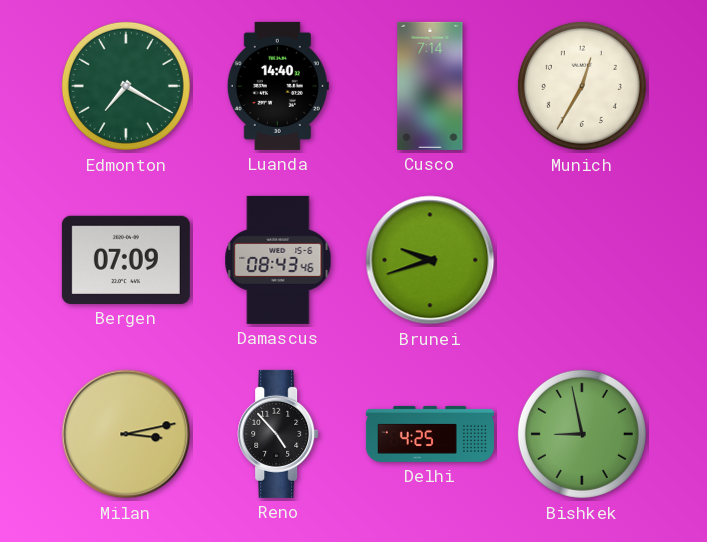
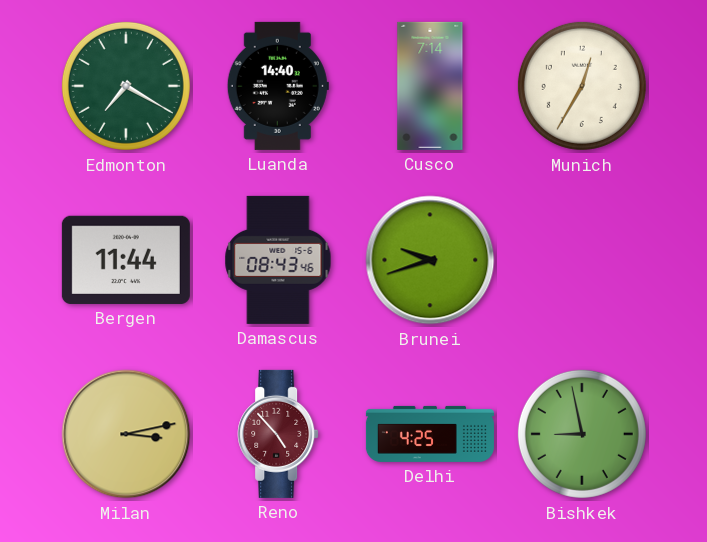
Bergen: 07:09 -> 11:44
Reno dial: black -> burgundy
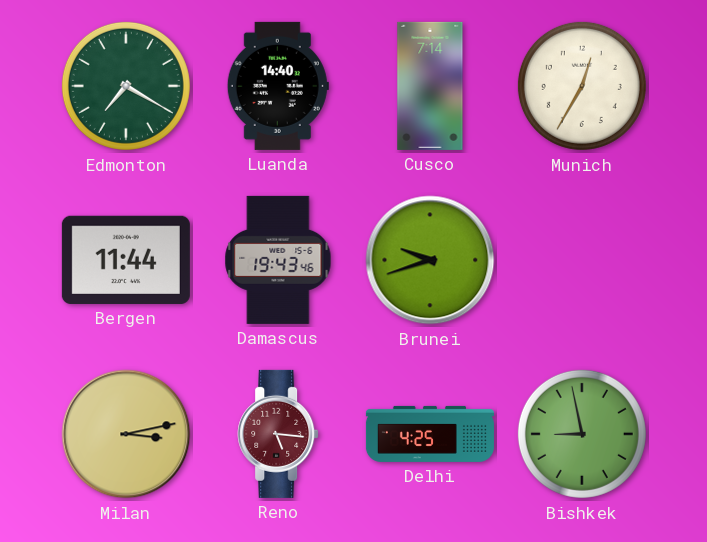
Damascus: 08:43 -> 19:43
Reno: 4:53 -> 5:16
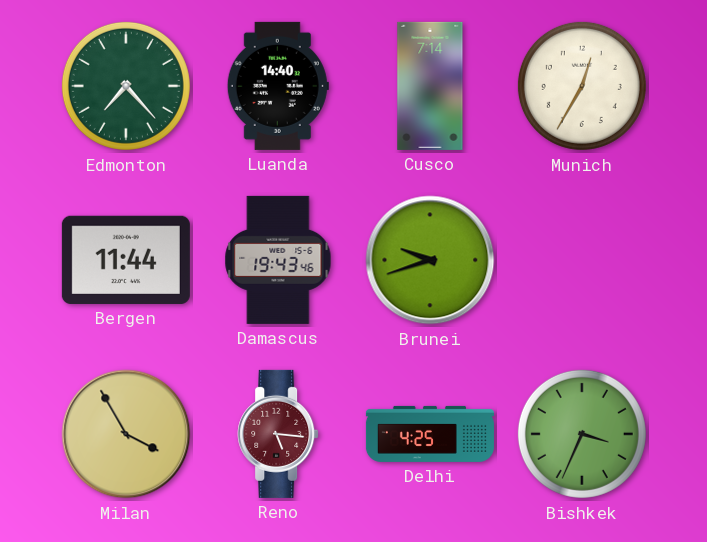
Edmonton: 7:20 -> 7:23
Milan: 3:13 -> 3:55
Bishkek: 8:58 -> 3:34
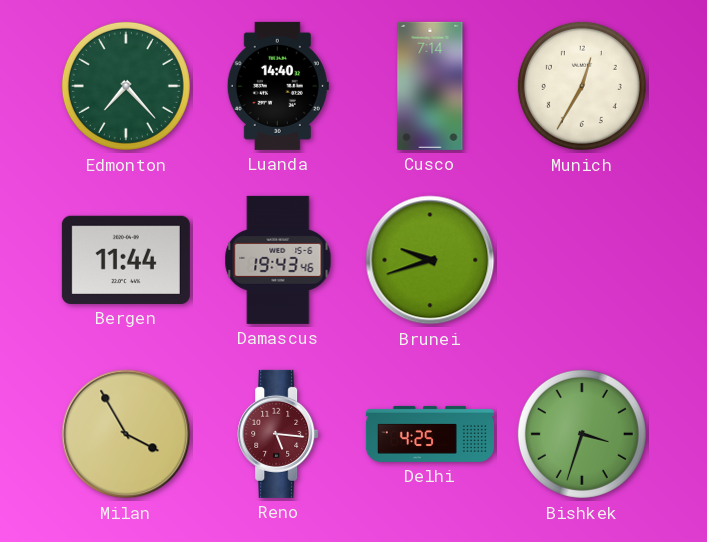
Bishkek: 3:34 -> 3:33
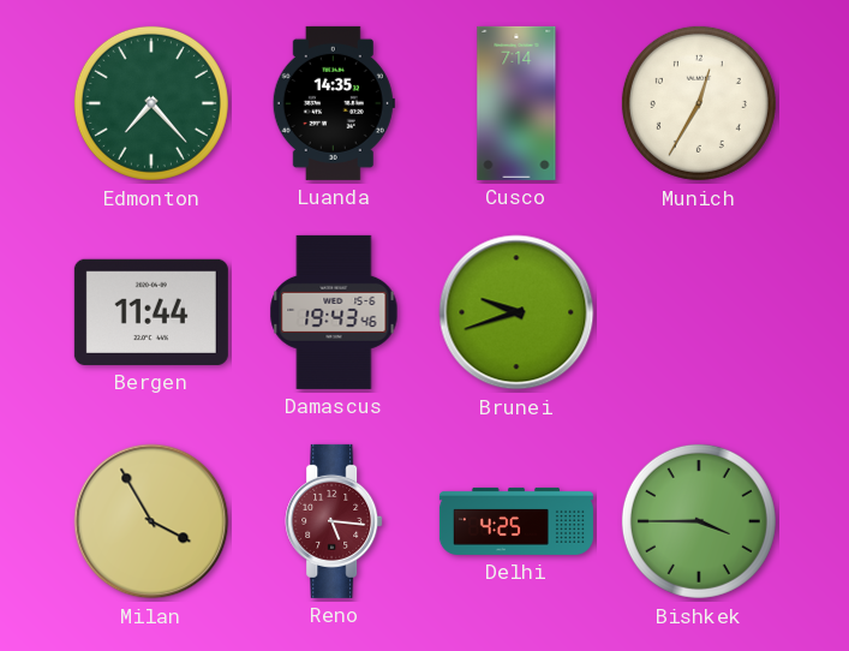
Luanda: 14:40 -> 14:35
Bishkek: 3:33 -> 3:45
